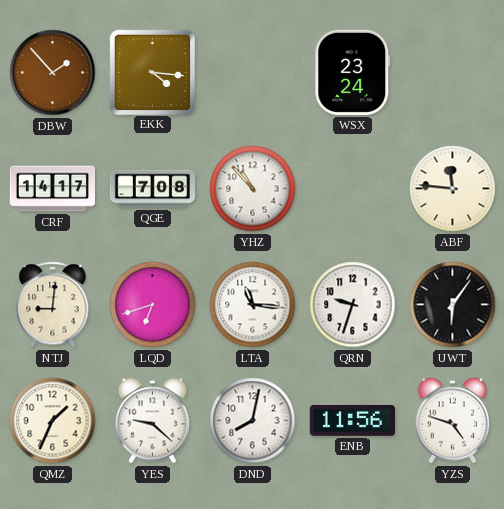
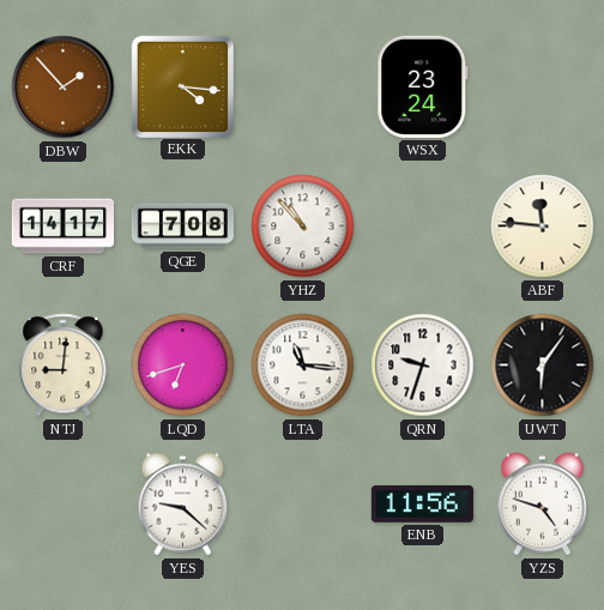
QMZ: 1:34 -> none
DND: 8:02 -> none
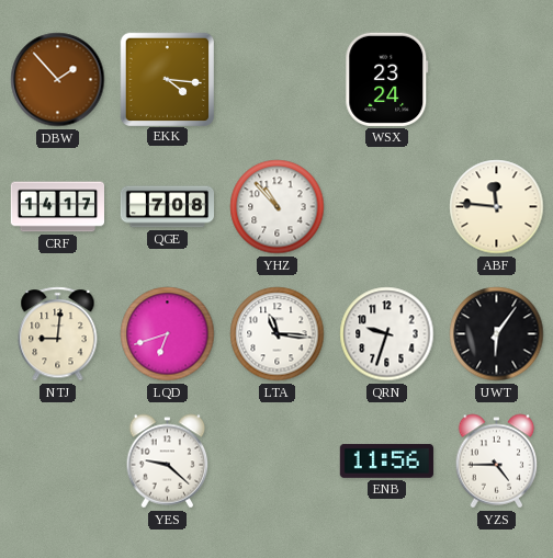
YZS: 4:48 -> 4:45
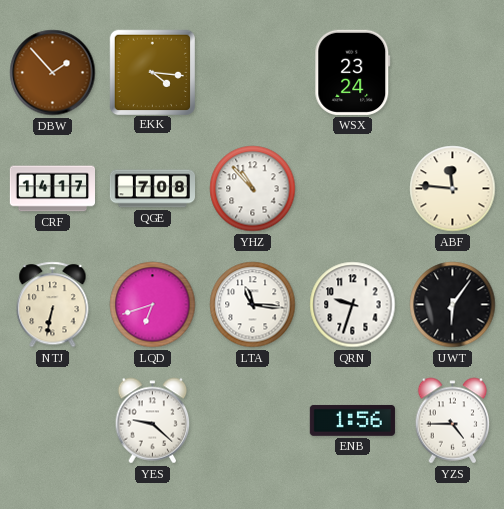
NTJ: 9:01 -> 6:32
ENB: 11:56 -> 1:56
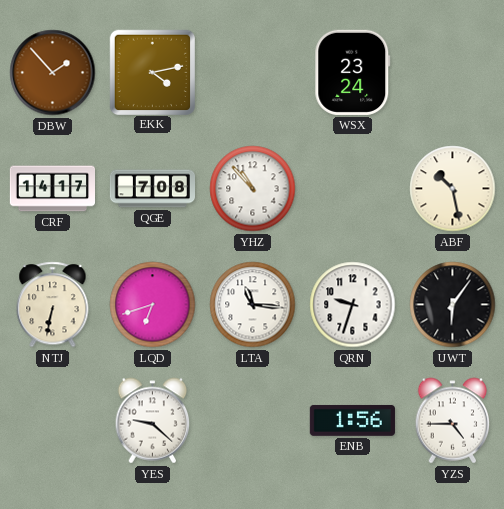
EKK: 4:16 -> 4:13
ABF: 11:46 -> 10:28
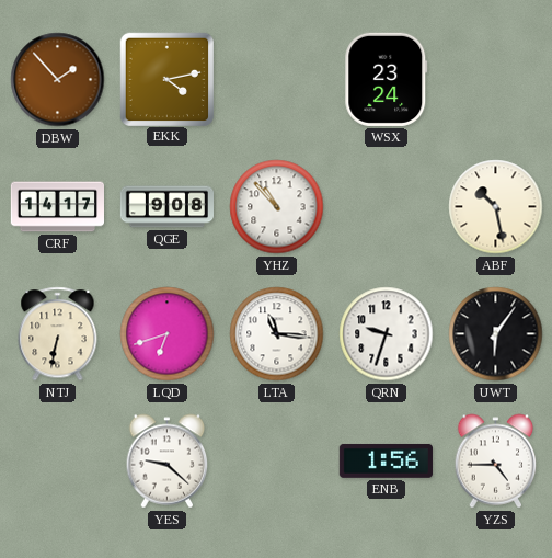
QGE: 7:08 -> 9:08
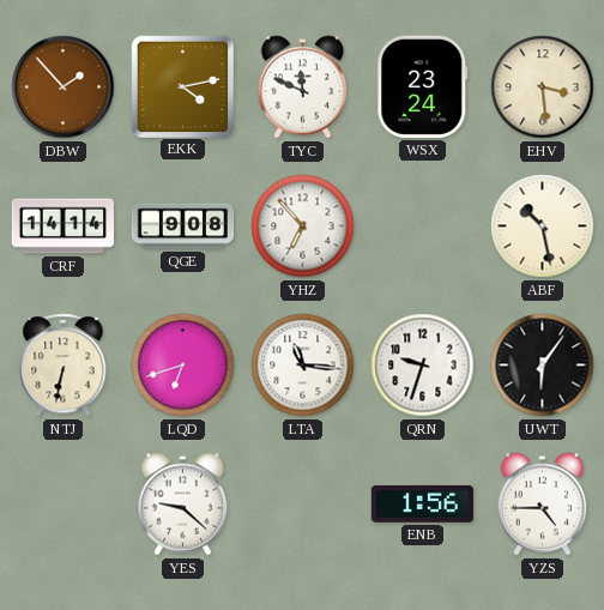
TYC: none -> 11:49
EHV: none -> 3:29
CRF: 14:17 -> 14:14
YHZ: 10:53 -> 6:53
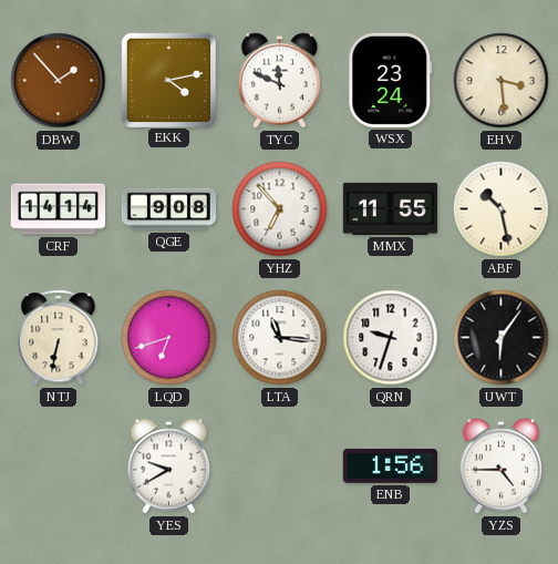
MMX: none -> 11:55
YES: 9:22 -> 9:40
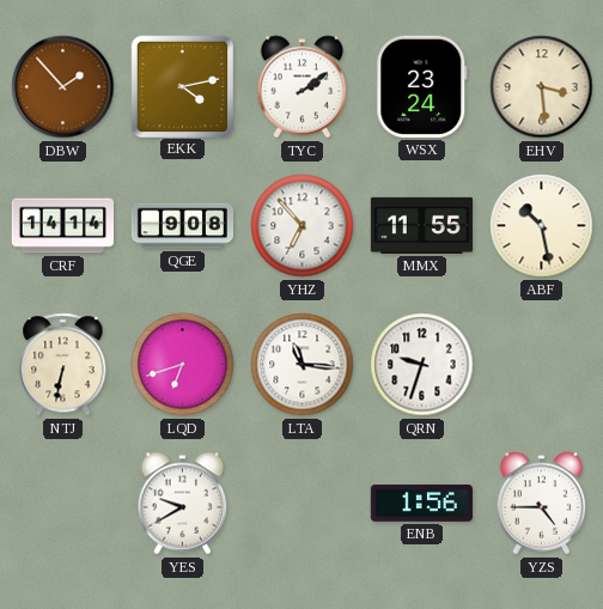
TYC: 11:49 -> 2:09
UWT: 6:06 -> none
